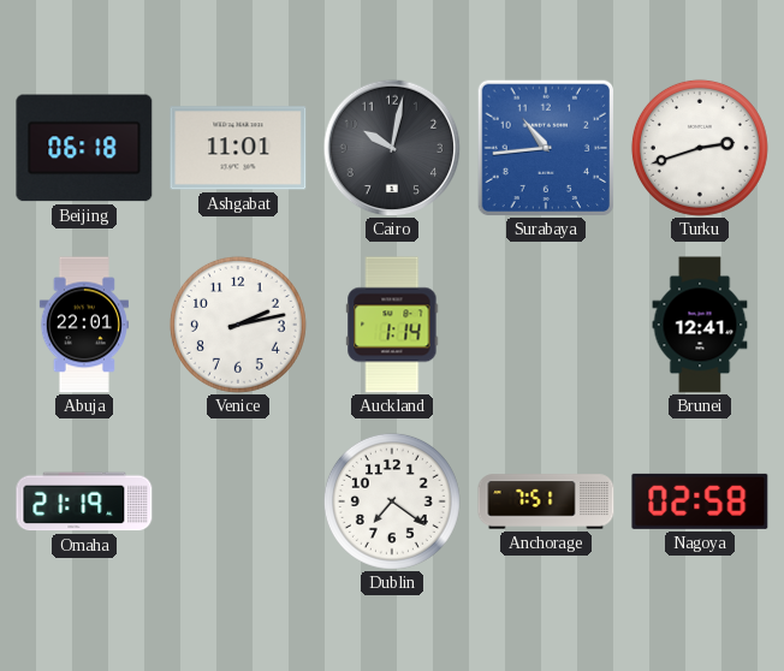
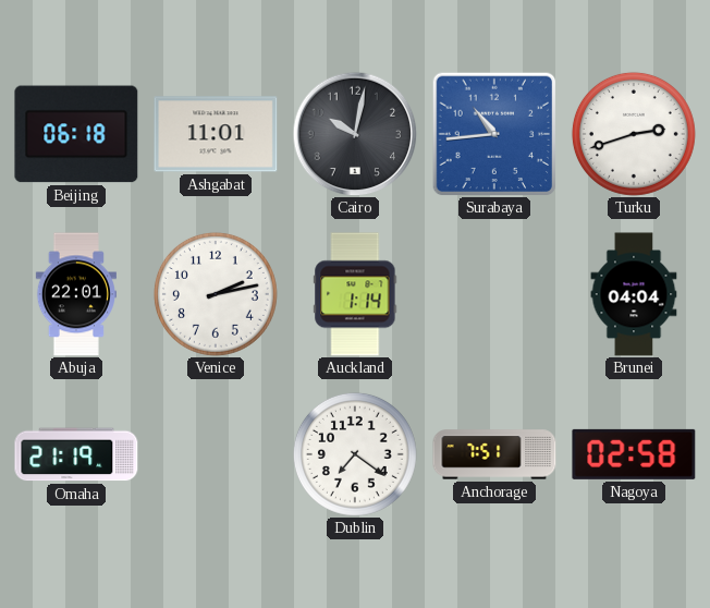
Brunei: 12:41 -> 04:04
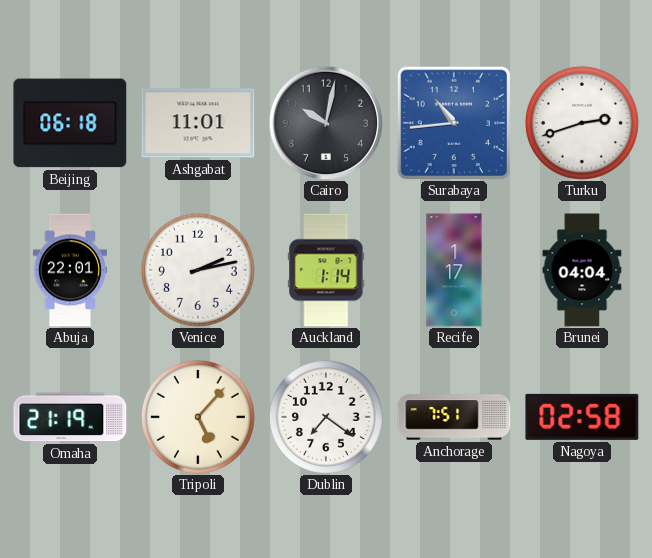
Recife: none -> 1:17
Tripoli: none -> 5:07
